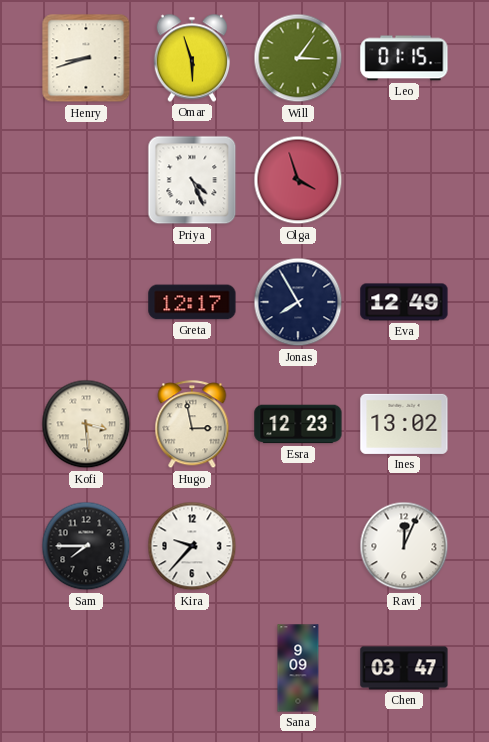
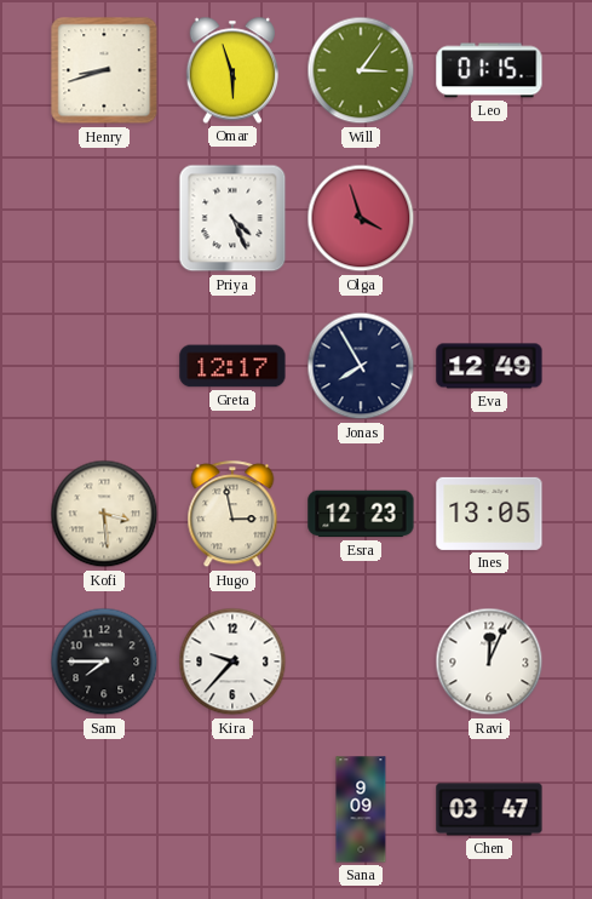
Ines: 13:02 -> 13:05
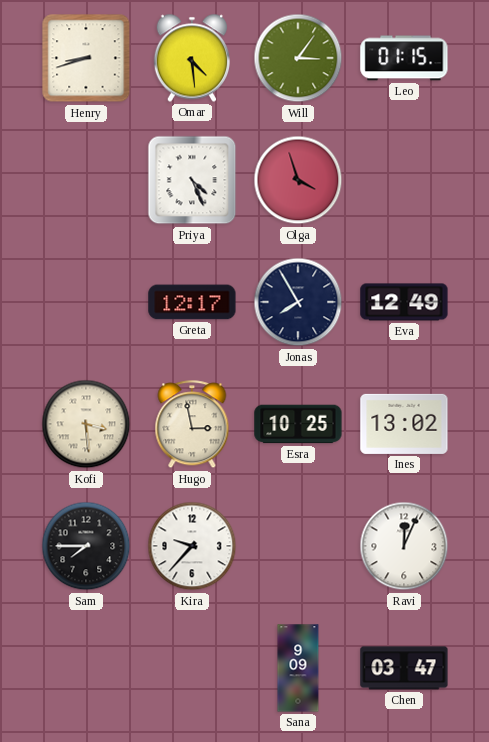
Omar: 5:57 -> 4:29
Esra: 12:23 -> 10:25
Ines: 13:05 -> 13:02
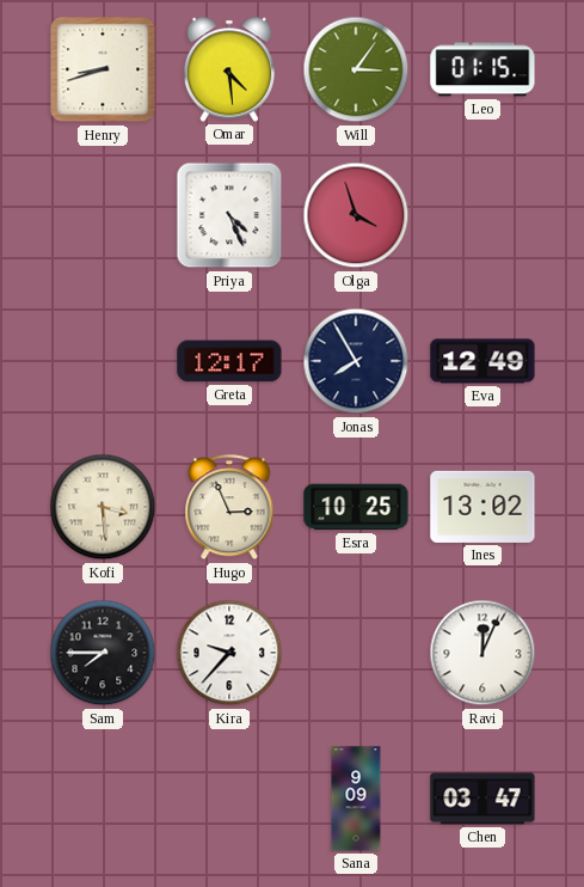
Hugo: 2:58 -> 2:56
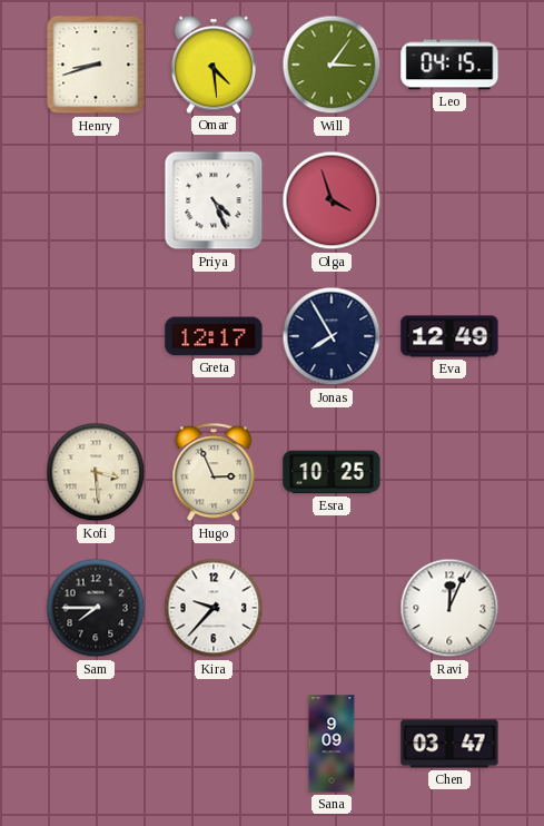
Leo: 01:15 -> 04:15
Ines: 13:02 -> none
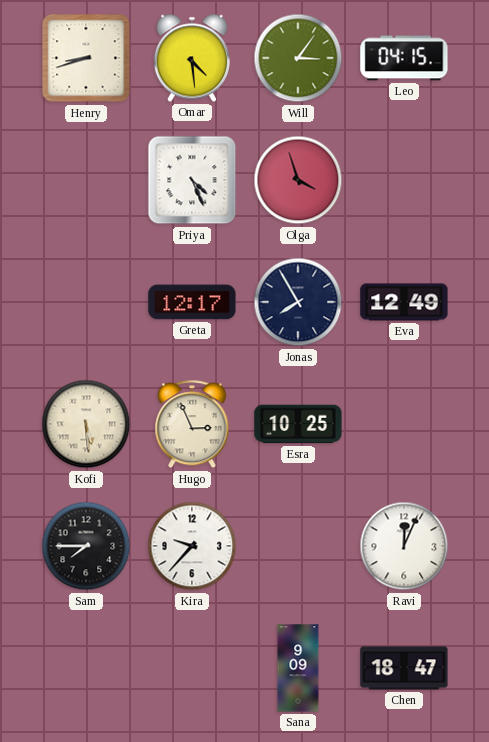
Kofi: 3:29 -> 5:29
Chen: 03:47 -> 18:47
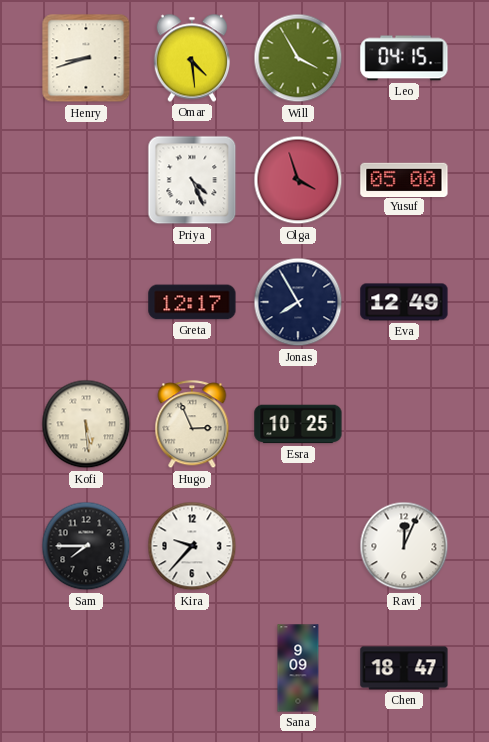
Will: 3:06 -> 3:55
Yusuf: none -> 05:00
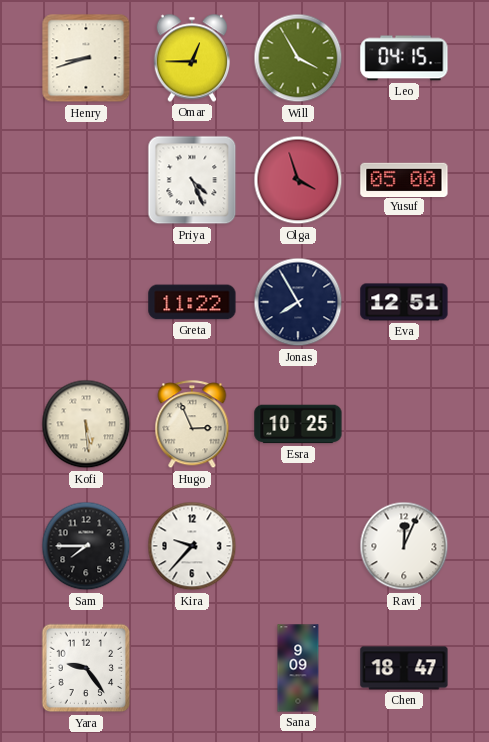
Omar: 4:29 -> 12:45
Greta: 12:17 -> 11:22
Eva: 12:49 -> 12:51
Yara: none -> 9:24
